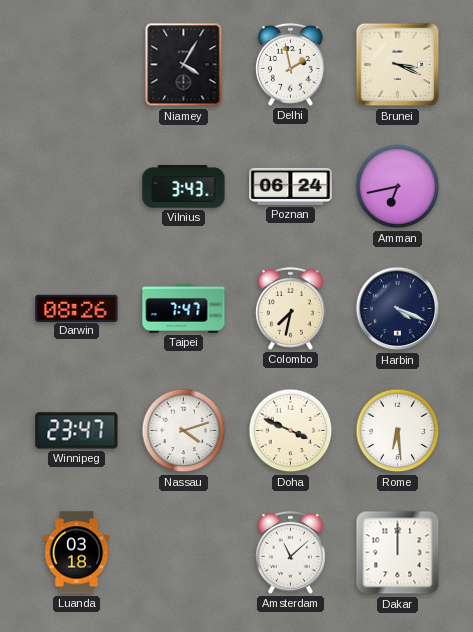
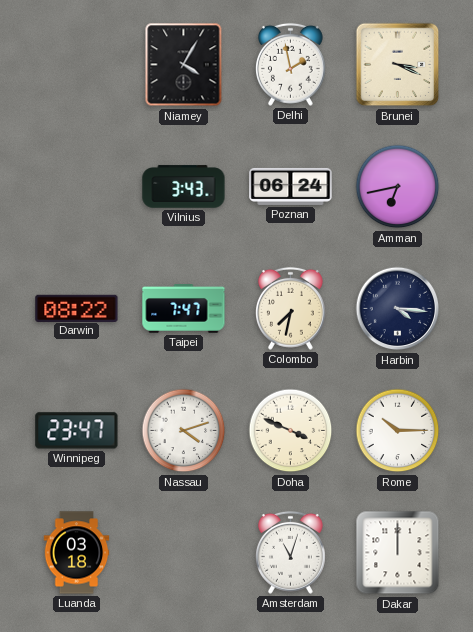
Darwin: 08:26 -> 08:22
Harbin: 4:19 -> 4:16
Rome: 6:29 -> 10:15
Amsterdam: 11:08 -> 11:03
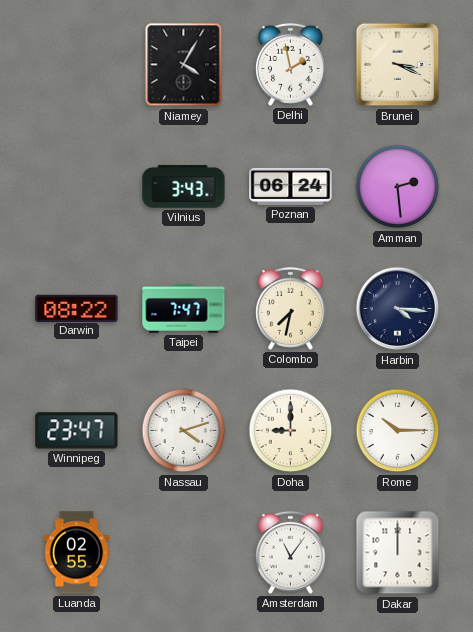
Amman: 6:43 -> 2:29
Doha: 3:49 -> 9:00
Luanda: 03:18 -> 02:55
Amsterdam: 11:03 -> 11:06
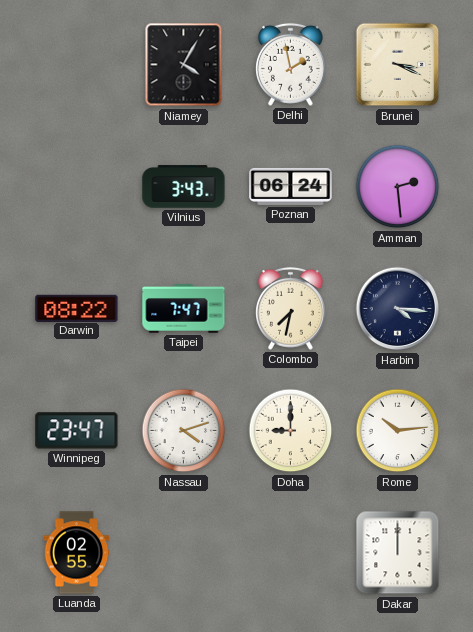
Rome: 10:15 -> 10:14
Amsterdam: 11:06 -> none
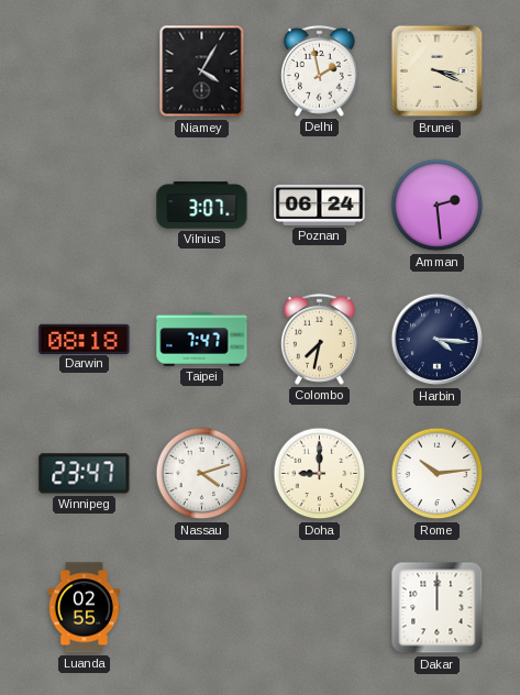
Vilnius: 3:43 -> 3:07
Darwin: 08:22 -> 08:18
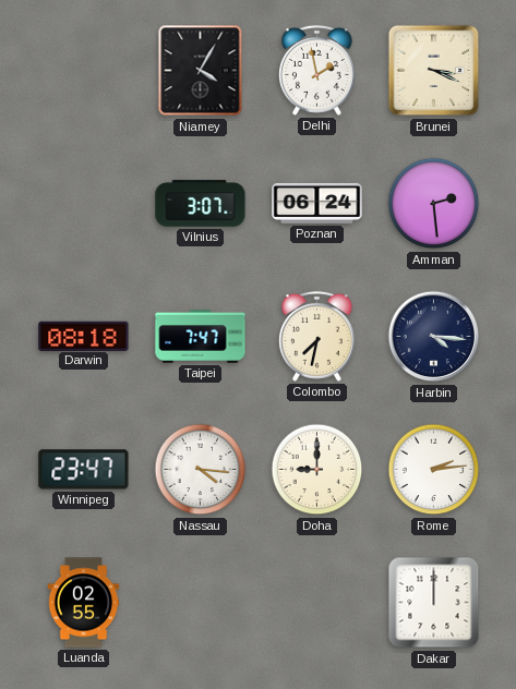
Nassau: 4:12 -> 4:16
Rome: 10:14 -> 2:14
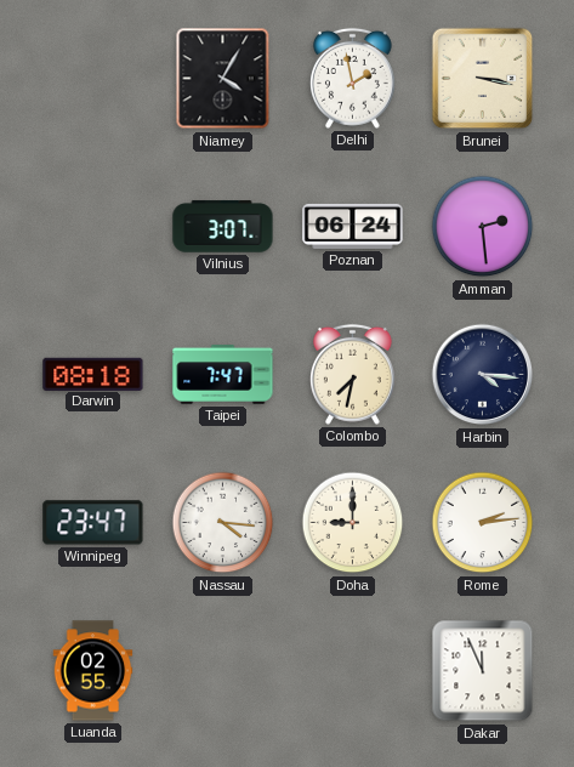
Brunei: 3:19 -> 3:17
Dakar: 12:00 -> 11:56
